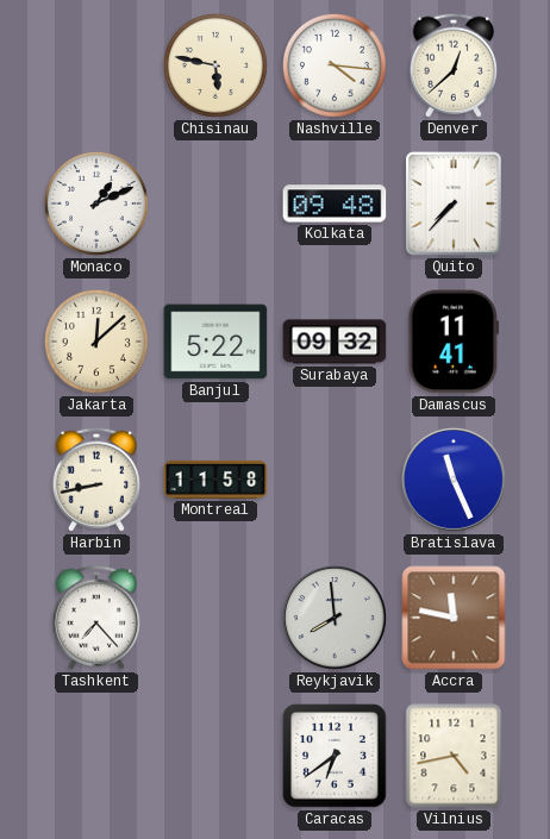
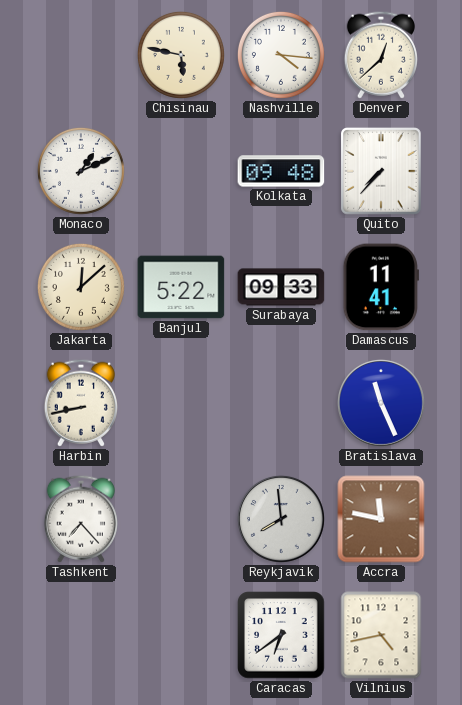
Surabaya: 09:32 -> 09:33
Montreal: 11:58 -> none
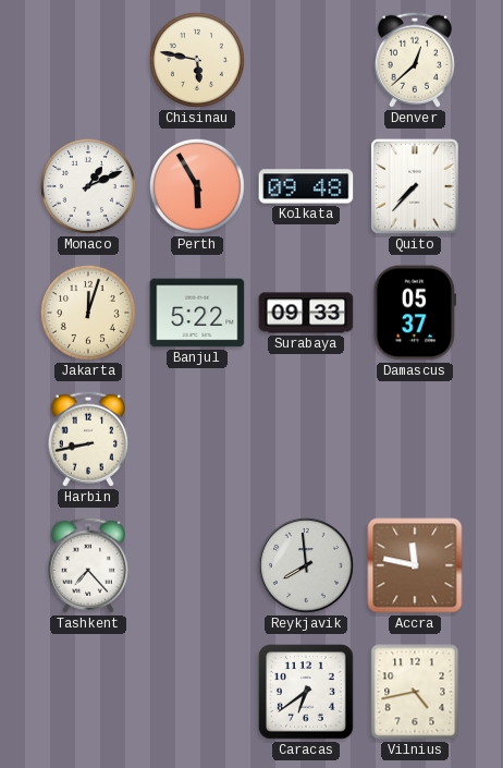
Nashville: 4:16 -> none
Perth: none -> 5:55
Jakarta: 12:08 -> 12:03
Damascus: 11:41 -> 05:37
Bratislava: 11:26 -> none
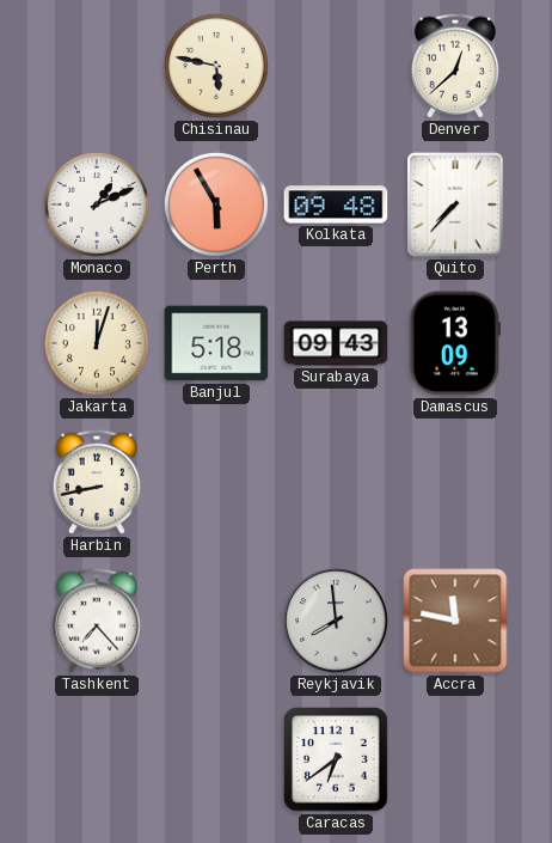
Banjul: 5:22 -> 5:18
Surabaya: 09:33 -> 09:43
Damascus: 05:37 -> 13:09
Vilnius: 4:43 -> none
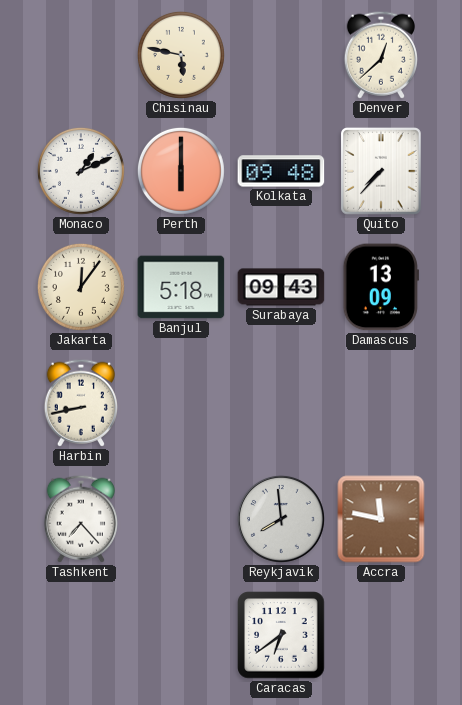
Perth: 5:55 -> 6:00
Jakarta: 12:03 -> 12:06
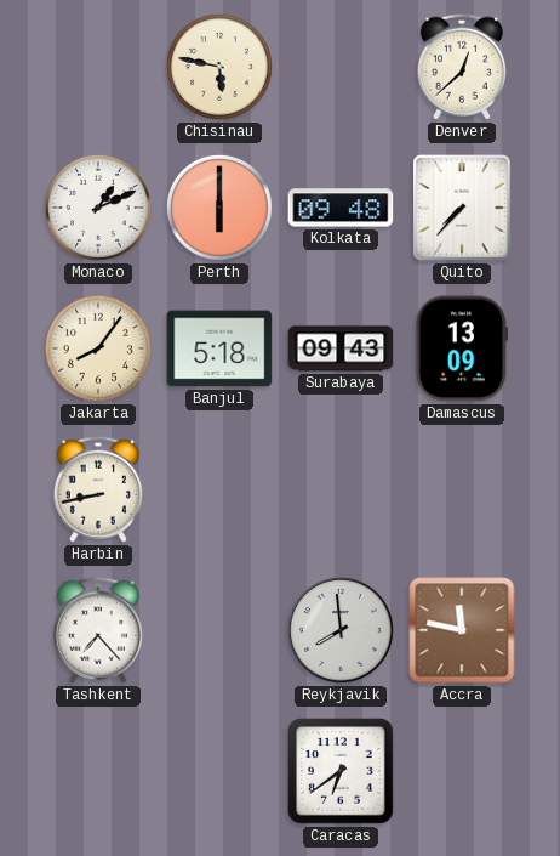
Jakarta: 12:06 -> 8:06
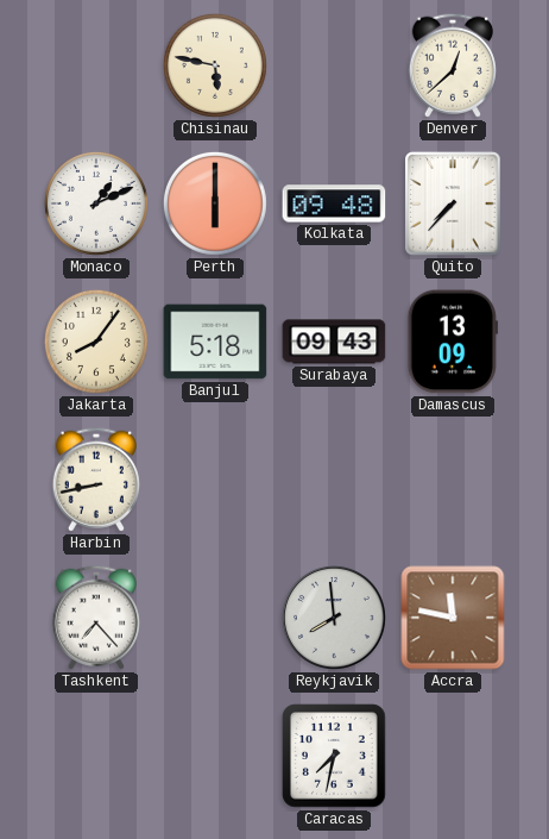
Caracas: 6:39 -> 7:32
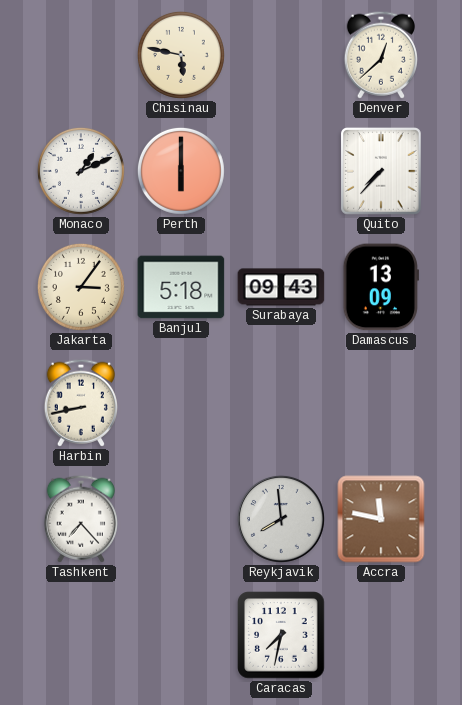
Kolkata: 09:48 -> none
Jakarta: 8:06 -> 3:06
